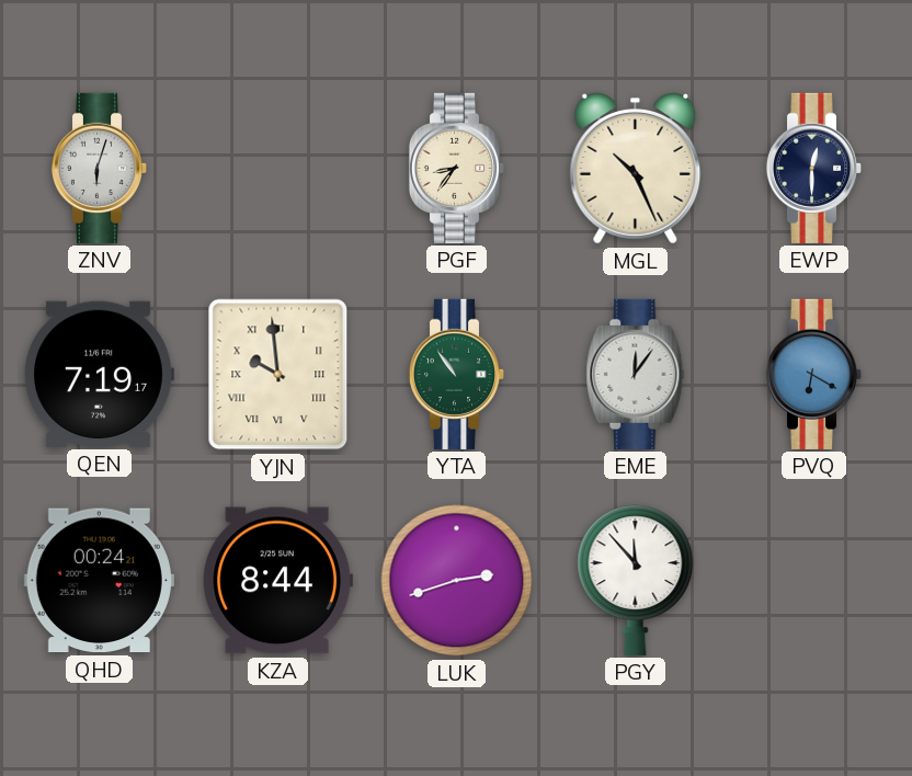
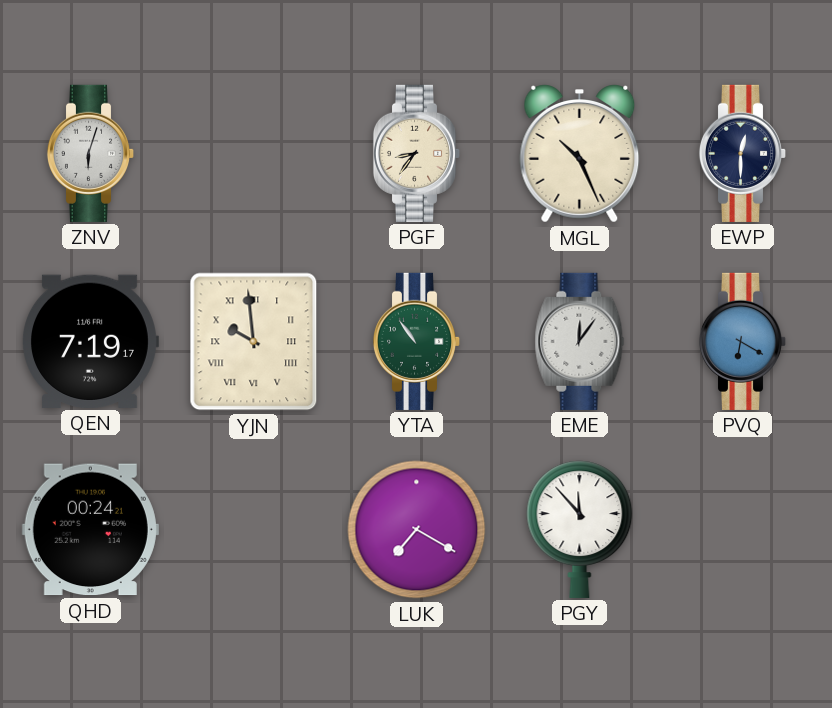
KZA: 8:44 -> none
LUK: 2:42 -> 7:20
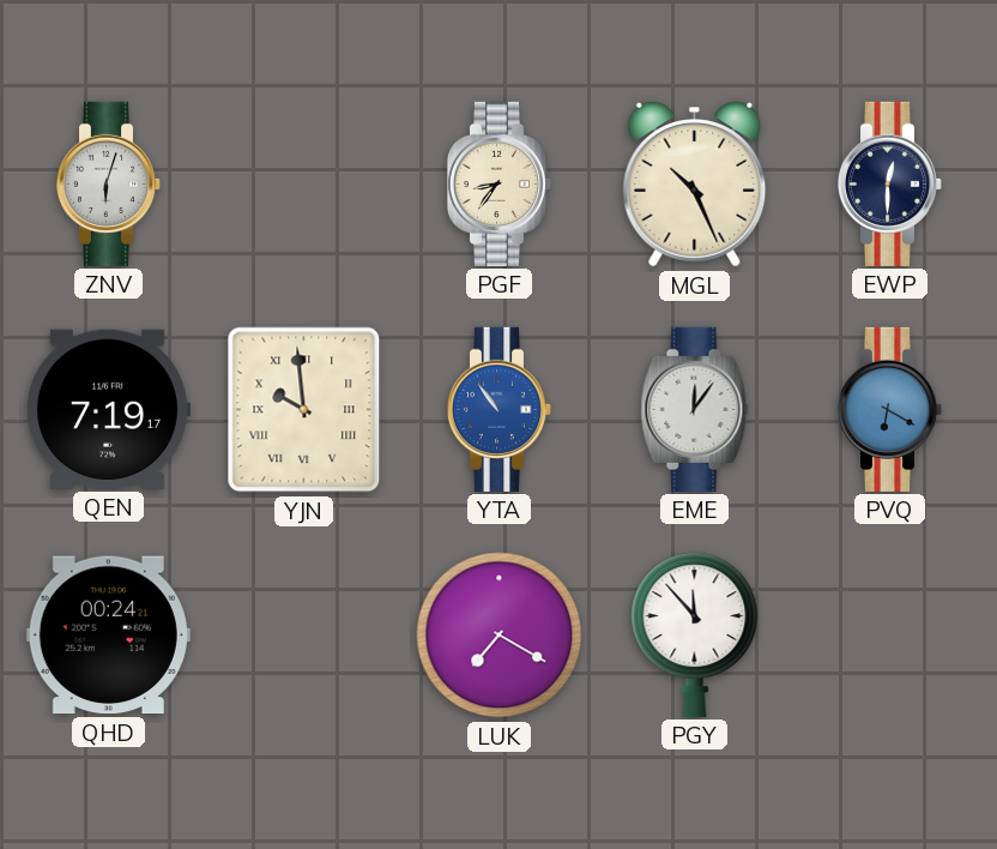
YTA dial: green -> blue
